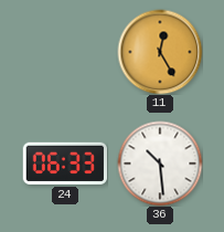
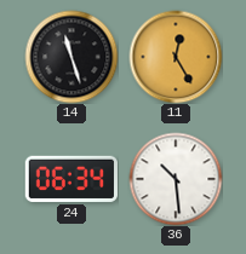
14: none -> 11:27
24: 06:33 -> 06:34
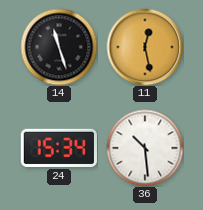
11: 12:25 -> 12:28
24: 06:34 -> 15:34
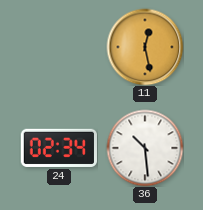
14: 11:27 -> none
24: 15:34 -> 02:34
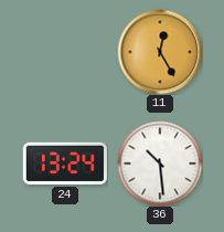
11: 12:28 -> 12:25
24: 02:34 -> 13:24
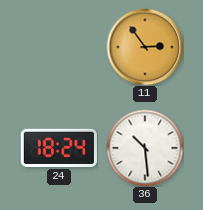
11: 12:25 -> 2:54
24: 13:24 -> 18:24
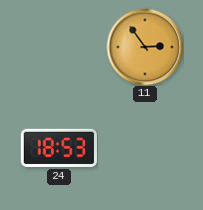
24: 18:24 -> 18:53
36: 10:29 -> none
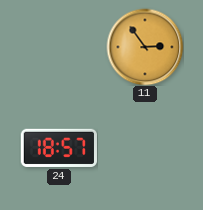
24: 18:53 -> 18:57
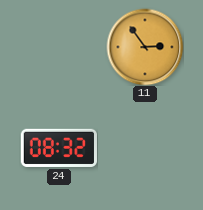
24: 18:57 -> 08:32
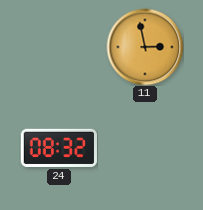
11: 2:54 -> 2:58
